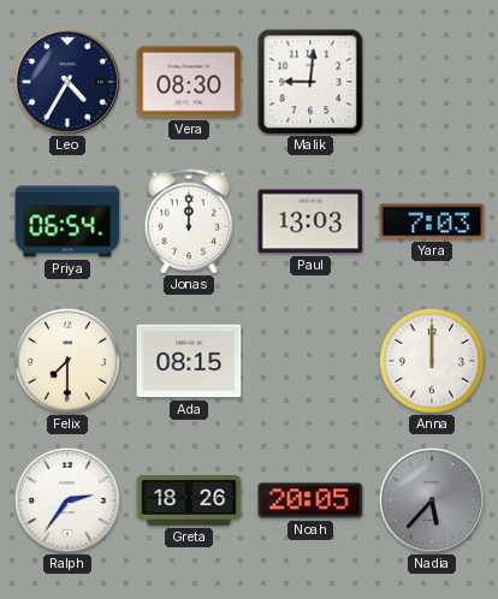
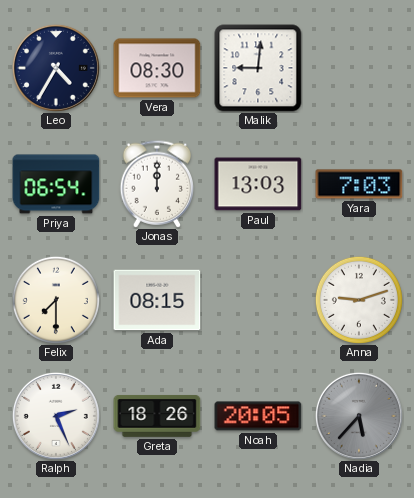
Anna: 12:00 -> 9:12
Ralph: 2:36 -> 2:26
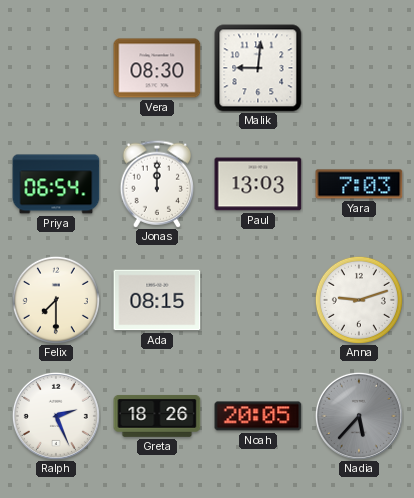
Leo: 4:35 -> none
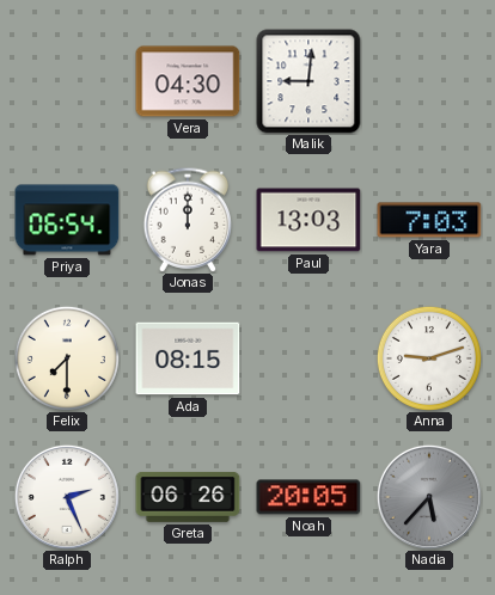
Vera: 08:30 -> 04:30
Greta: 18:26 -> 06:26
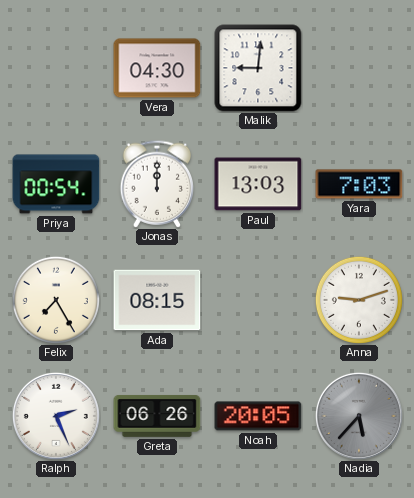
Priya: 06:54 -> 00:54
Felix: 7:30 -> 7:25
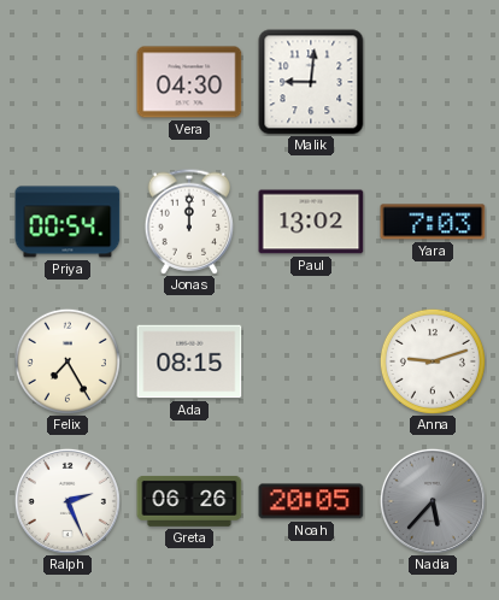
Paul: 13:03 -> 13:02
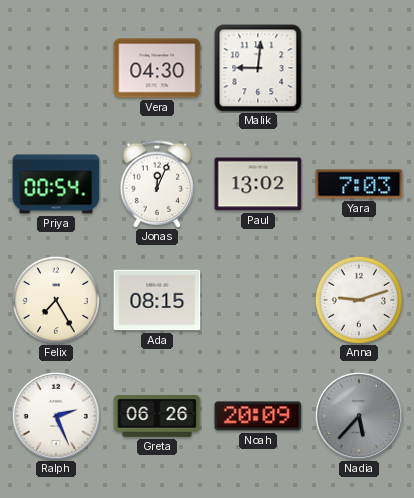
Jonas: 12:00 -> 12:04
Noah: 20:05 -> 20:09
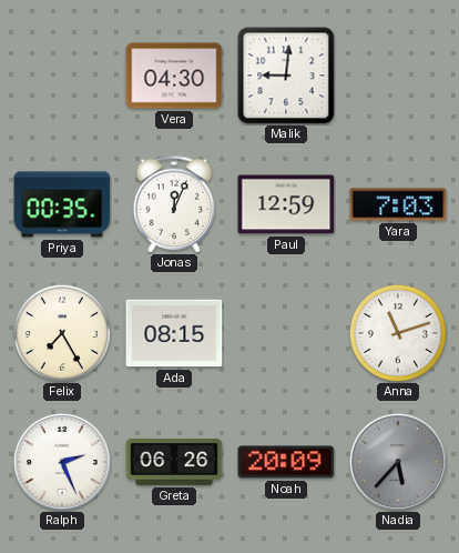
Priya: 00:54 -> 00:35
Paul: 13:02 -> 12:59
Anna: 9:12 -> 11:12
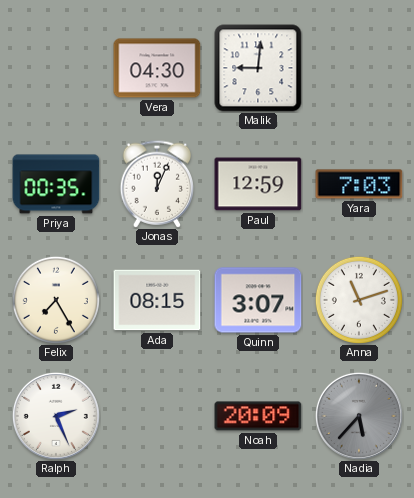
Quinn: none -> 3:07
Greta: 06:26 -> none
